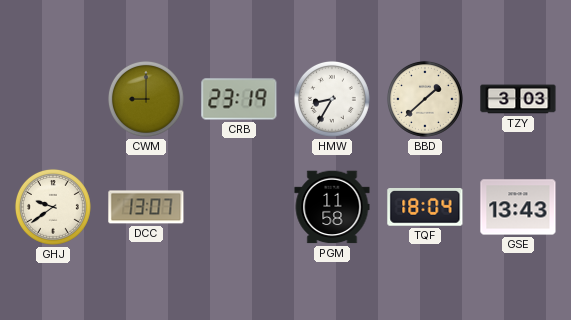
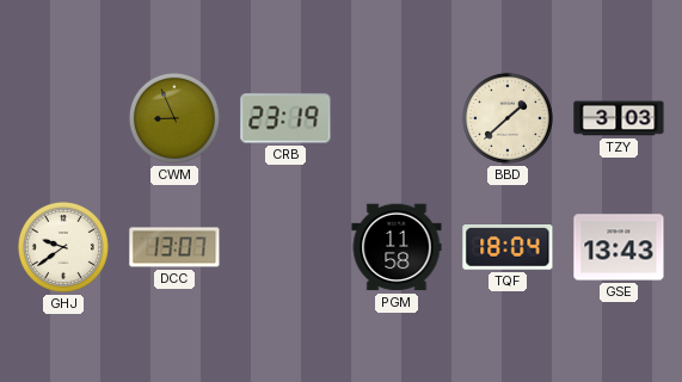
CWM: 9:00 -> 8:56
HMW: 8:35 -> none
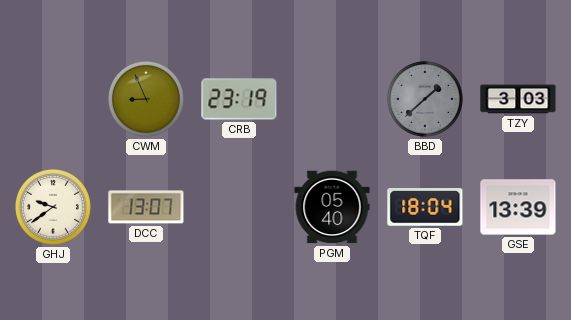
BBD dial: cream -> grey
PGM: 11:58 -> 05:40
GSE: 13:43 -> 13:39
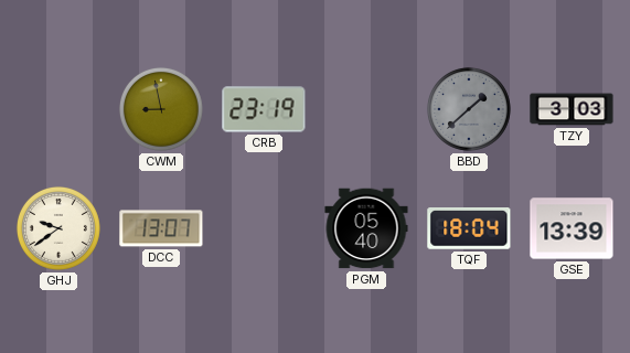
CWM: 8:56 -> 8:58
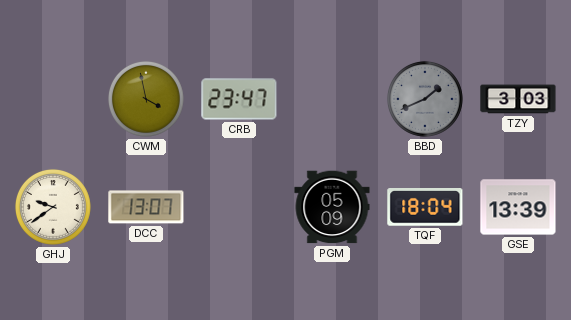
CWM: 8:58 -> 3:58
CRB: 23:19 -> 23:47
BBD: 1:38 -> 1:41
PGM: 05:40 -> 05:09
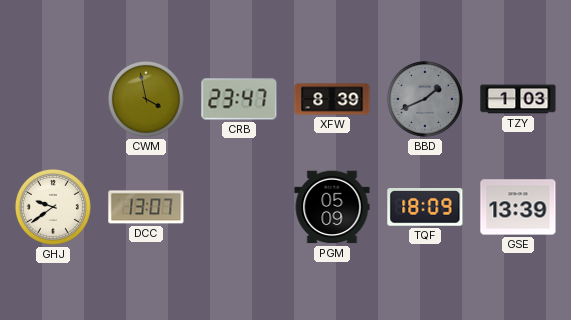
XFW: none -> 8:39
TZY: 3:03 -> 1:03
TQF: 18:04 -> 18:09
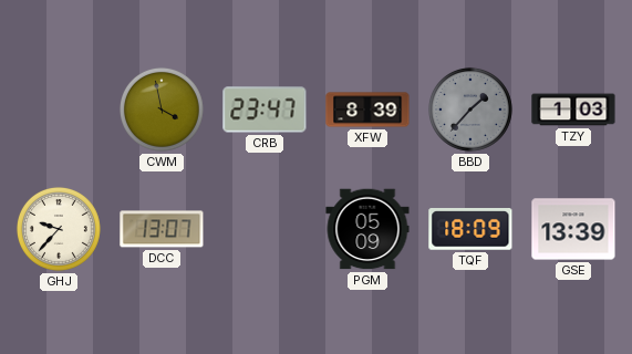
BBD: 1:41 -> 1:37
GHJ: 9:39 -> 9:37
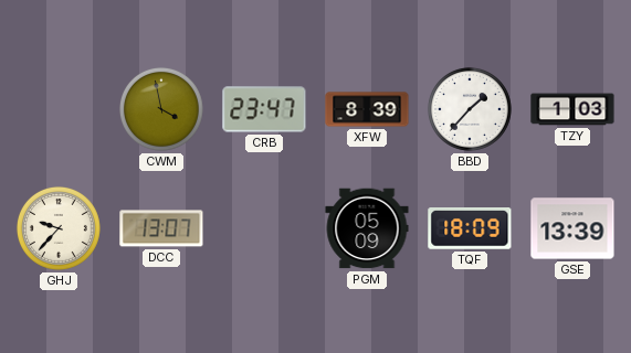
BBD dial: grey -> white
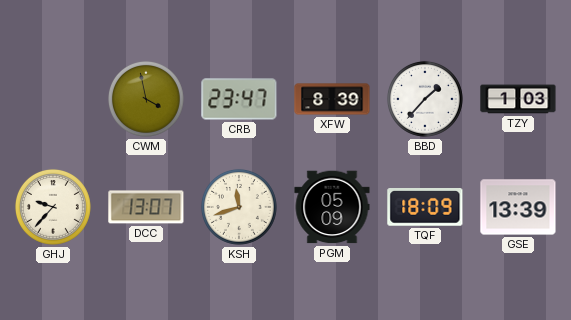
KSH: none -> 11:42
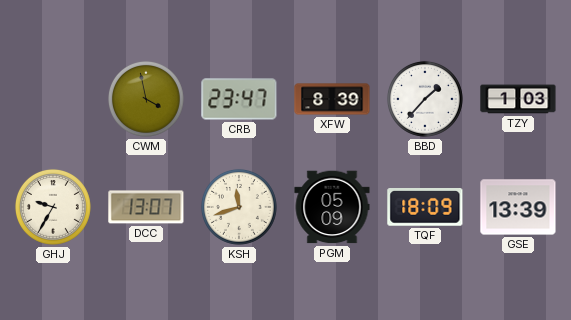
GHJ: 9:37 -> 9:35
